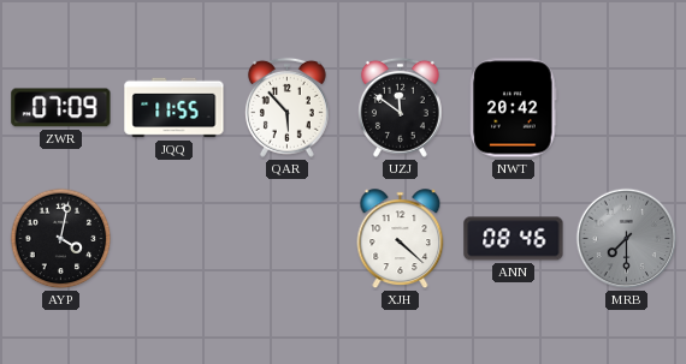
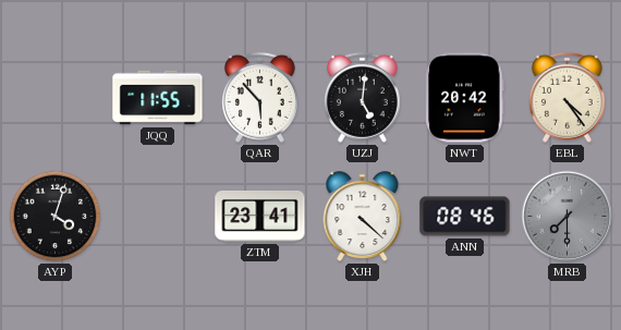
ZWR: 07:09 -> none
UZJ: 11:51 -> 5:01
EBL: none -> 4:24
AYP: 4:02 -> 4:03
ZTM: none -> 23:41
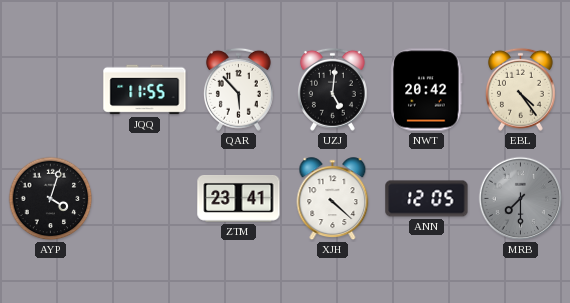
ANN: 08:46 -> 12:05
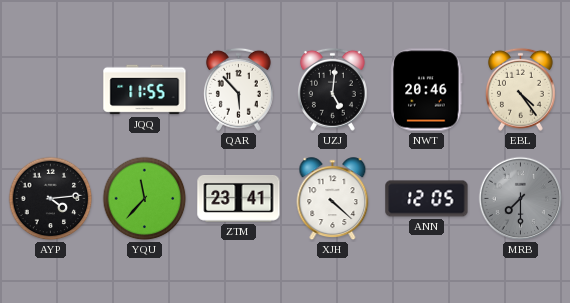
NWT: 20:42 -> 20:46
AYP: 4:03 -> 4:14
YQU: none -> 11:37
